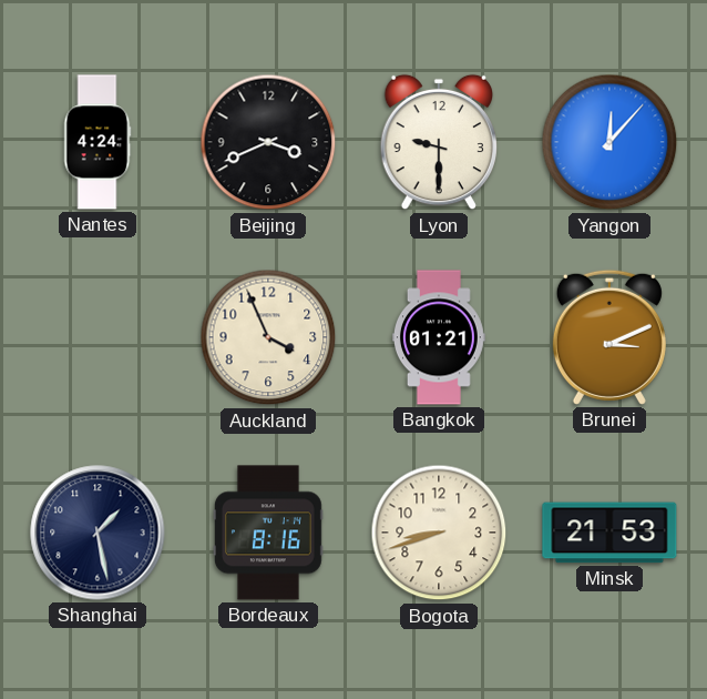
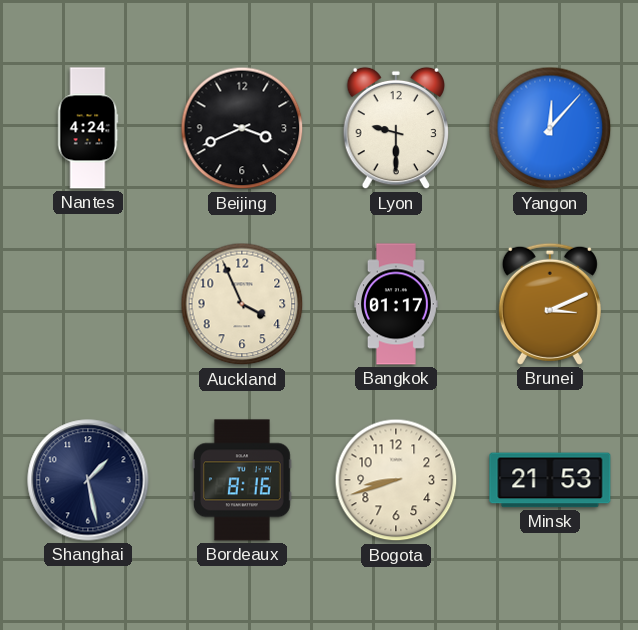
Bangkok: 01:21 -> 01:17
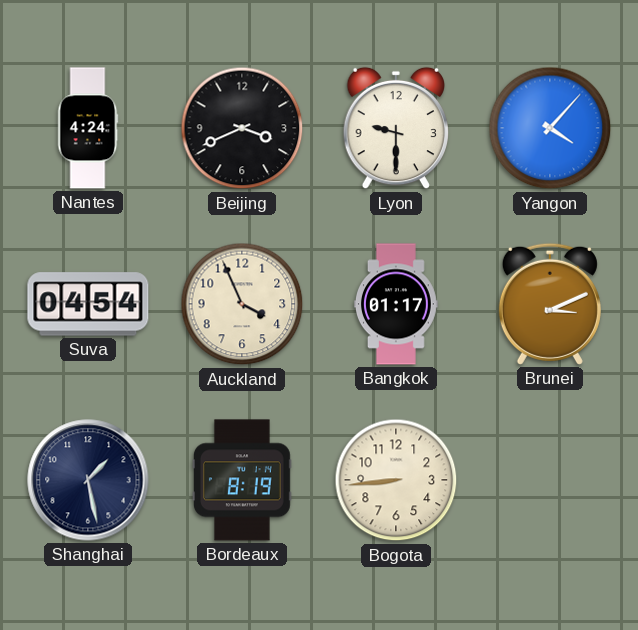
Yangon: 12:07 -> 4:07
Suva: none -> 04:54
Bordeaux: 8:16 -> 8:19
Bogota: 8:42 -> 8:44
Minsk: 21:53 -> none
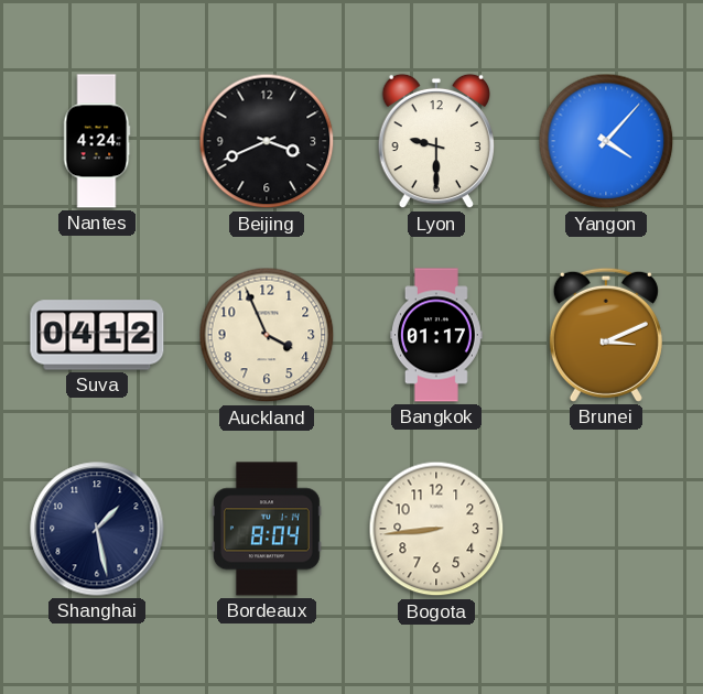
Suva: 04:54 -> 04:12
Bordeaux: 8:19 -> 8:04
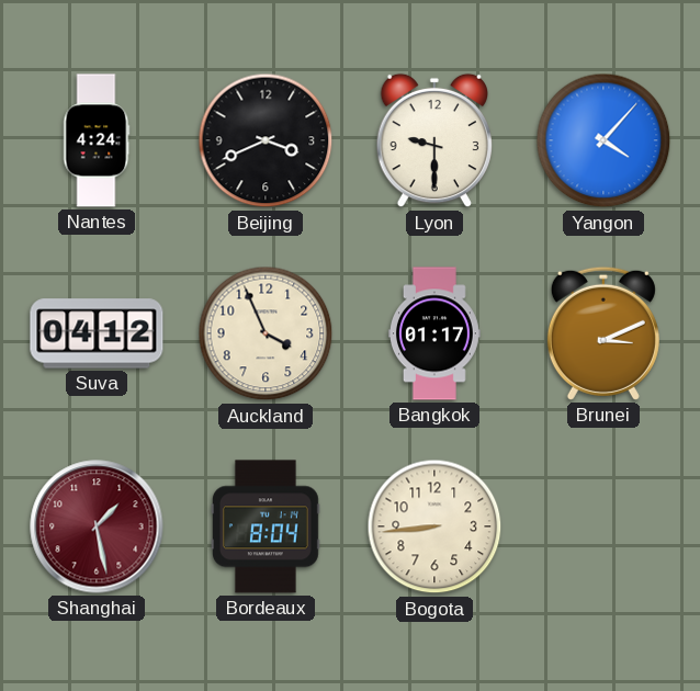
Shanghai dial: navy -> burgundy
